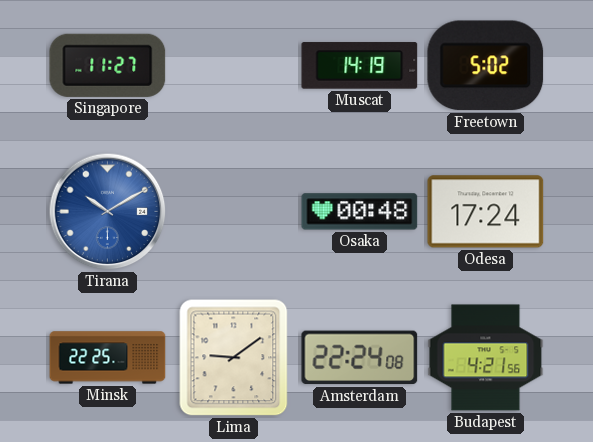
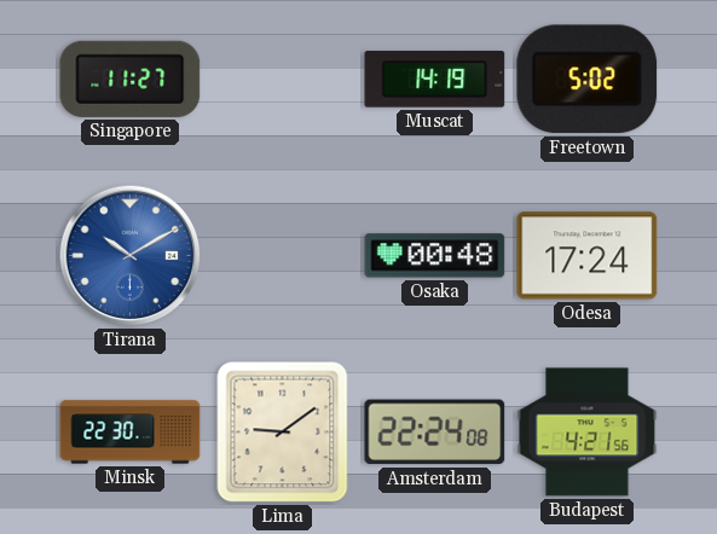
Minsk: 22:25 -> 22:30
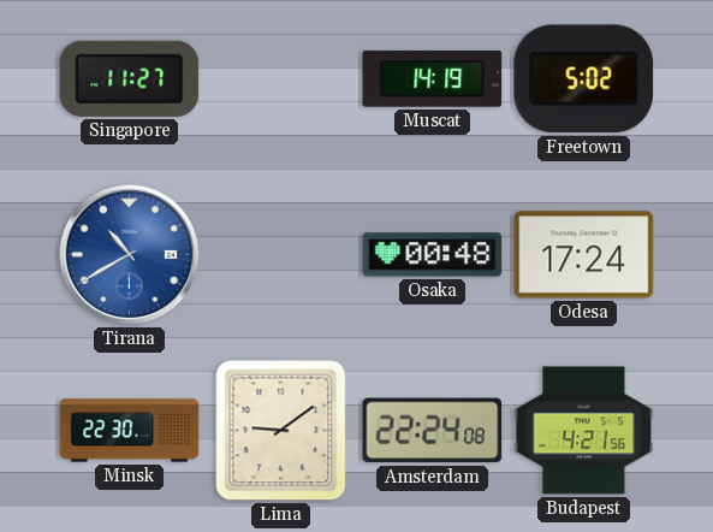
Tirana: 10:10 -> 10:40
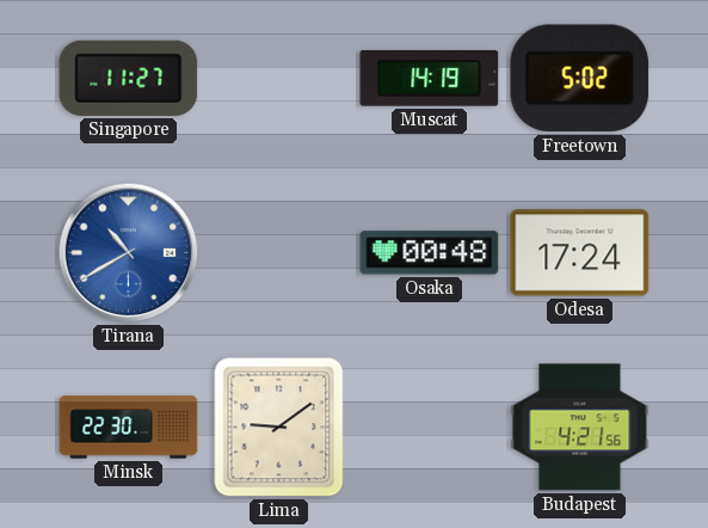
Amsterdam: 22:24 -> none
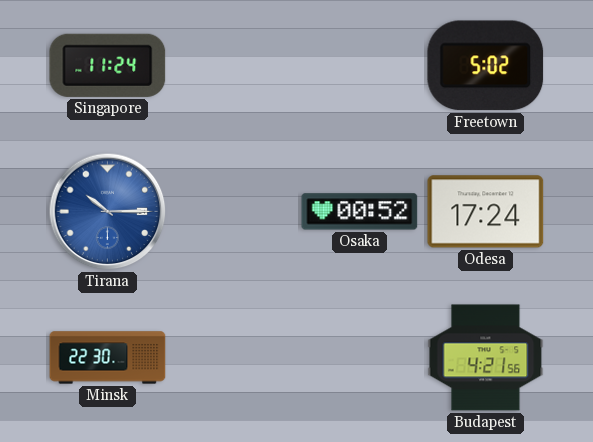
Singapore: 11:27 -> 11:24
Muscat: 14:19 -> none
Tirana: 10:40 -> 10:15
Osaka: 00:48 -> 00:52
Lima: 9:09 -> none
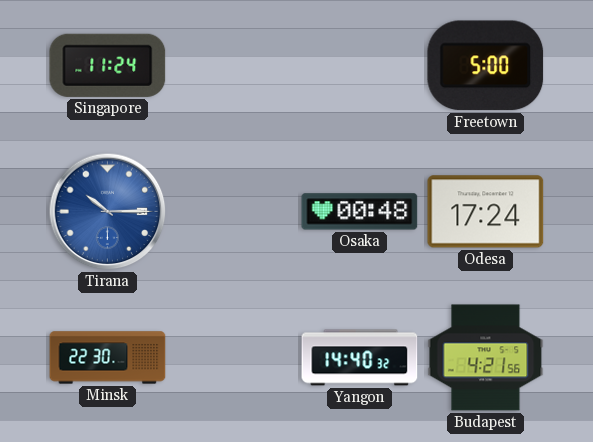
Freetown: 5:02 -> 5:00
Osaka: 00:52 -> 00:48
Yangon: none -> 14:40
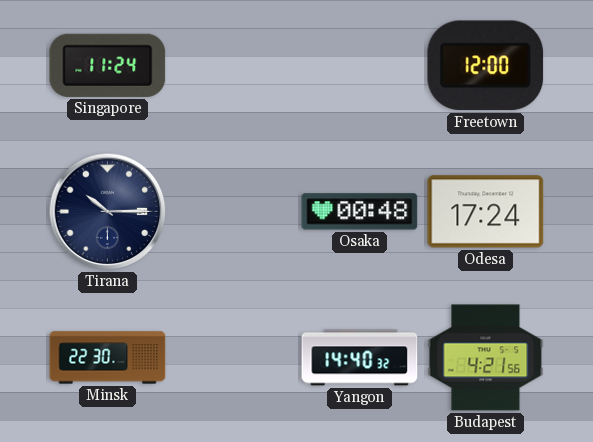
Freetown: 5:00 -> 12:00
Tirana dial: blue -> navy
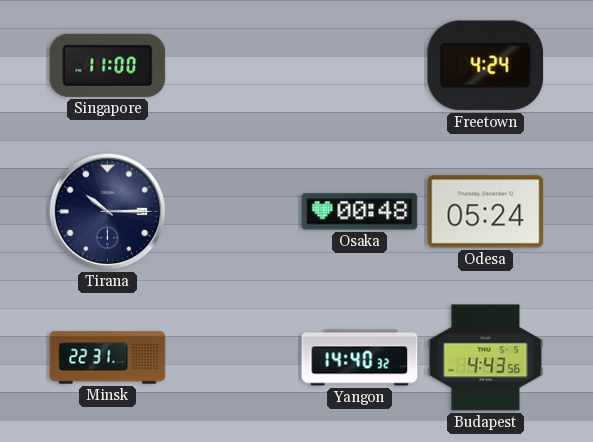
Singapore: 11:24 -> 11:00
Freetown: 12:00 -> 4:24
Odesa: 17:24 -> 05:24
Minsk: 22:30 -> 22:31
Budapest: 4:21 -> 4:43
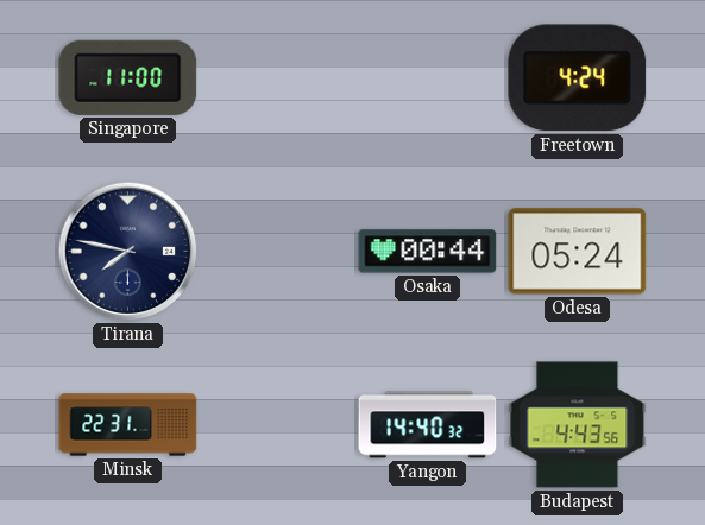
Tirana: 10:15 -> 7:47
Osaka: 00:48 -> 00:44
